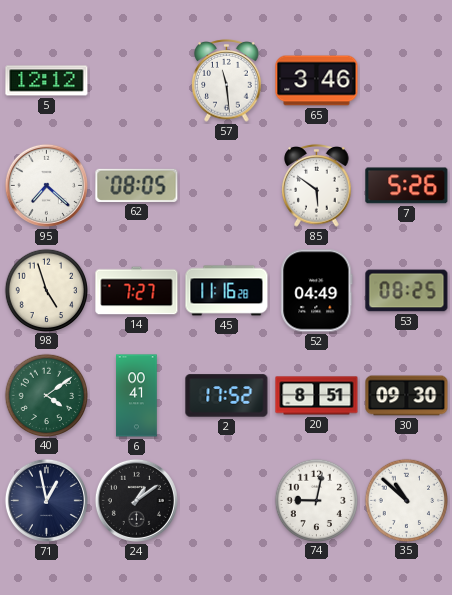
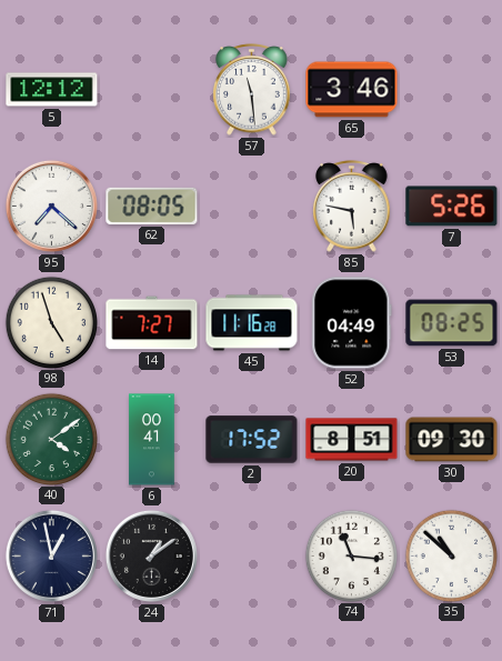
85: 5:51 -> 5:47
74: 9:02 -> 11:16
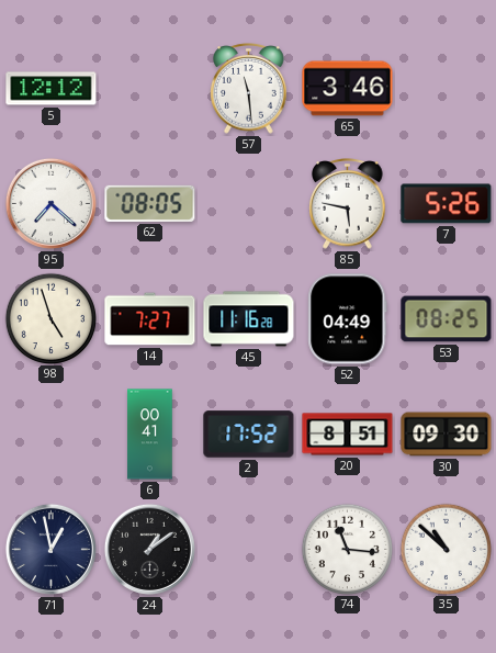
40: 4:09 -> none
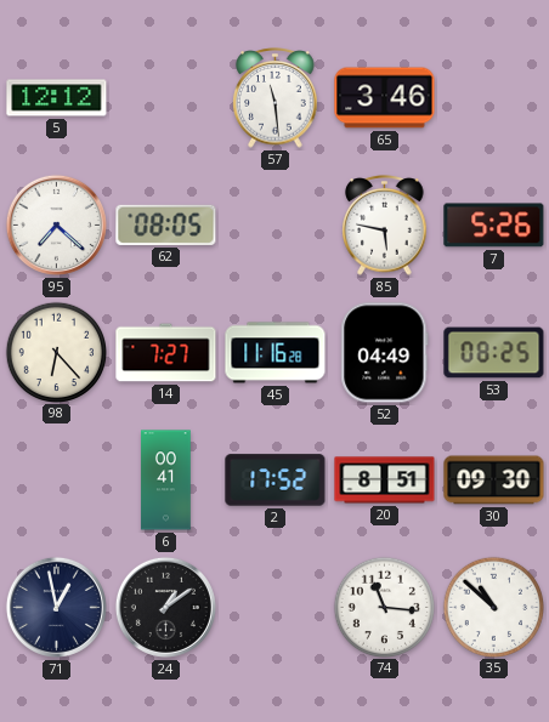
98: 4:57 -> 6:23
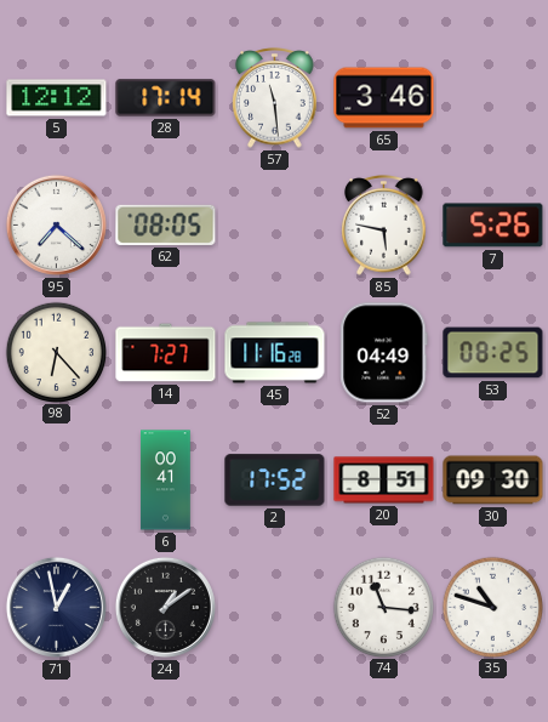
28: none -> 17:14
35: 10:52 -> 10:48
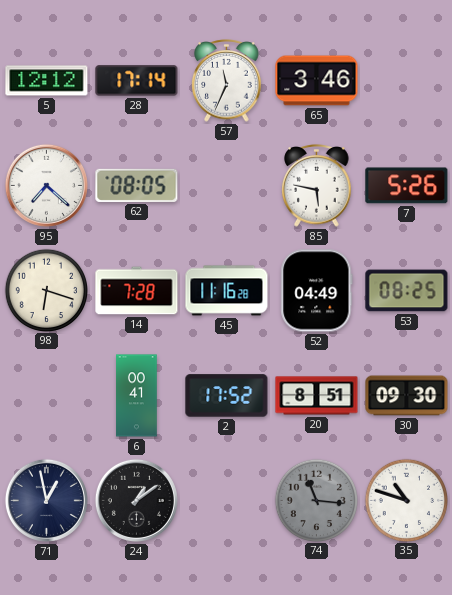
57: 11:29 -> 11:34
98: 6:23 -> 6:18
14: 7:27 -> 7:28
74 dial: white -> grey
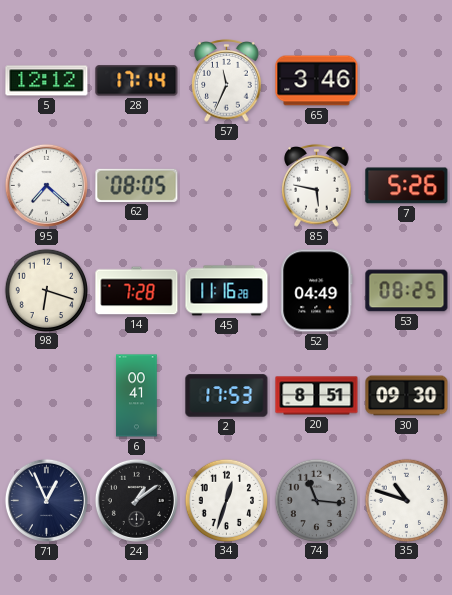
2: 17:52 -> 17:53
71: 12:58 -> 12:56
34: none -> 12:33
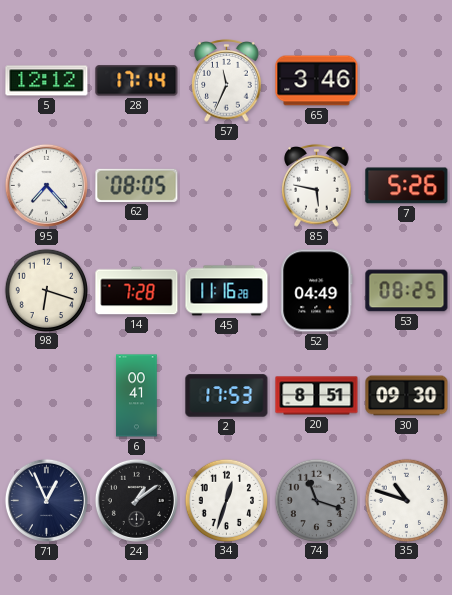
95: 7:22 -> 7:23
74: 11:16 -> 11:18
